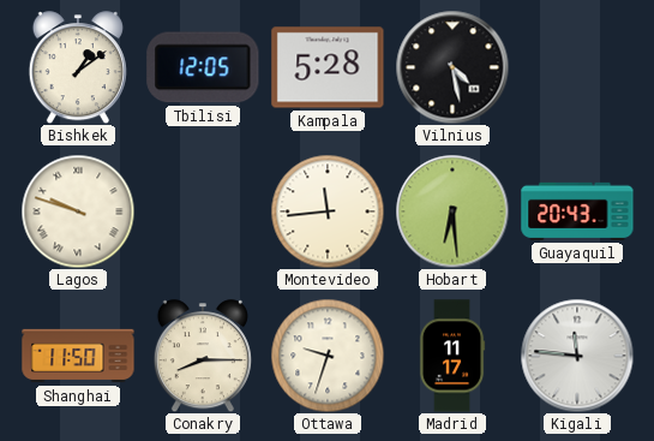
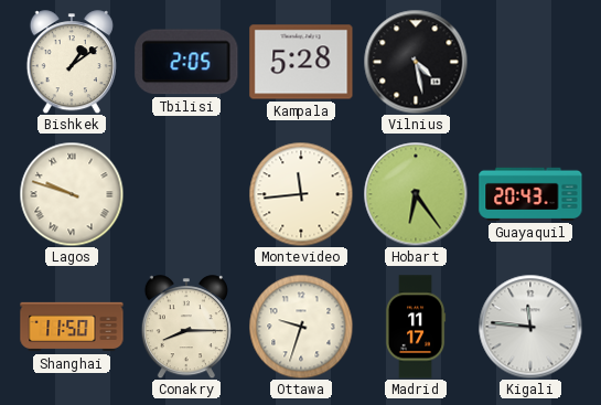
Tbilisi: 12:05 -> 2:05
Hobart: 6:29 -> 6:24
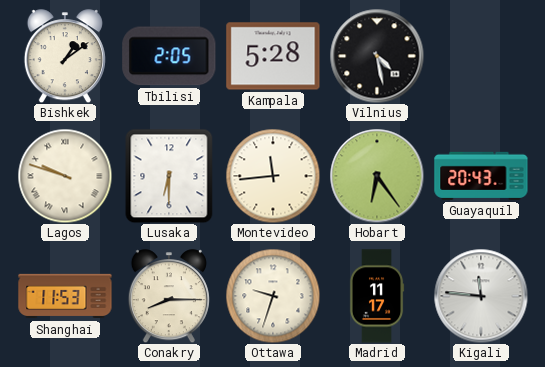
Lusaka: none -> 6:30
Shanghai: 11:50 -> 11:53
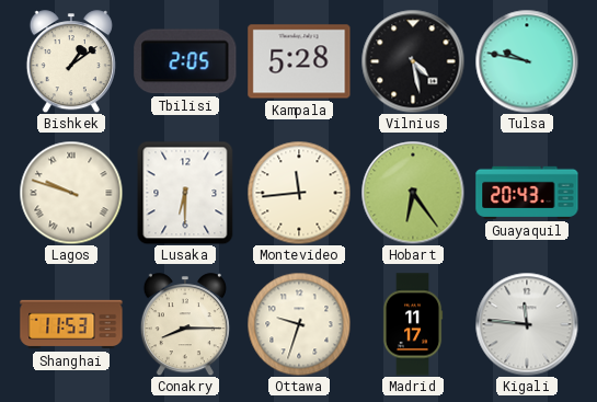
Tulsa: none -> 9:47
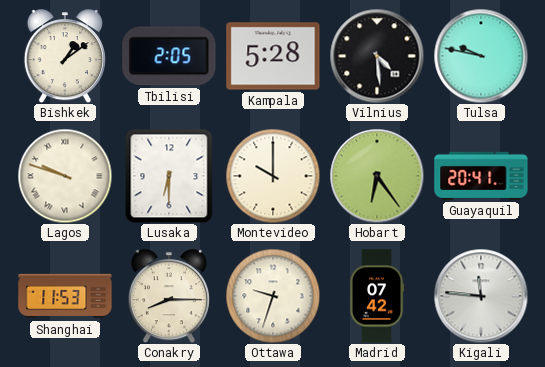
Vilnius: 4:28 -> 4:29
Montevideo: 11:44 -> 10:00
Guayaquil: 20:43 -> 20:41
Madrid: 11:17 -> 07:42
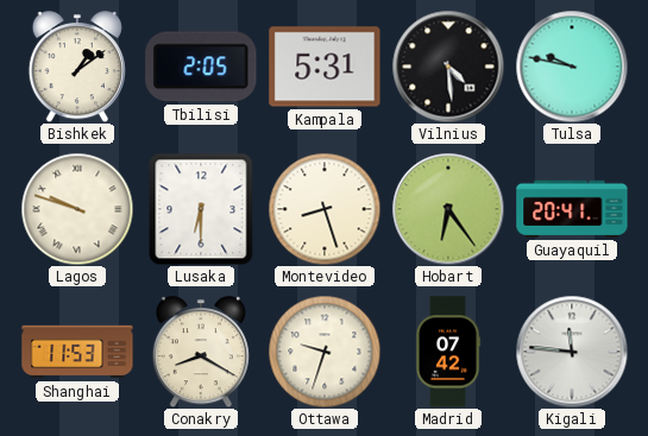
Kampala: 5:28 -> 5:31
Montevideo: 10:00 -> 8:27
Conakry: 8:15 -> 8:20
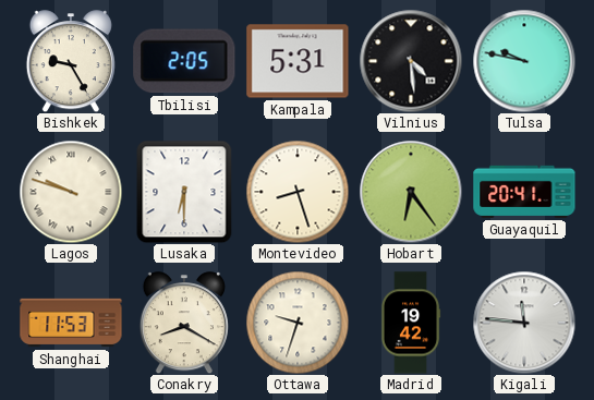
Bishkek: 1:09 -> 9:25
Madrid: 07:42 -> 19:42
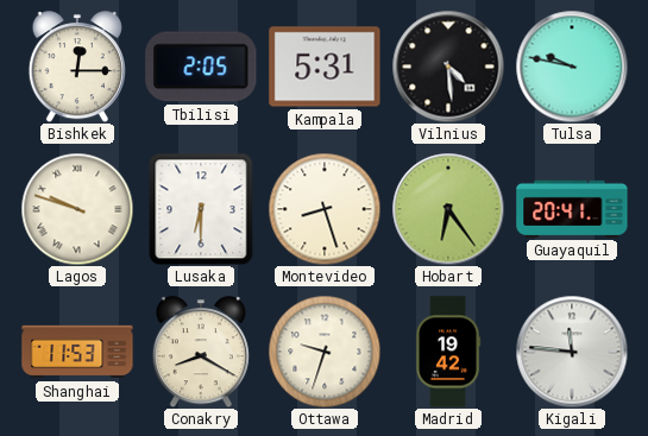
Bishkek: 9:25 -> 12:15
